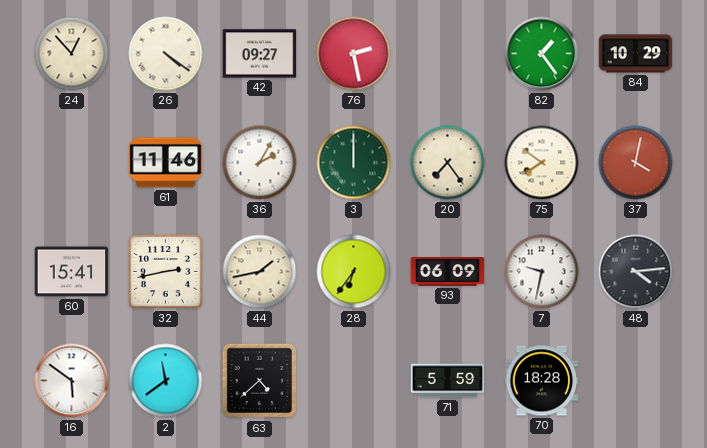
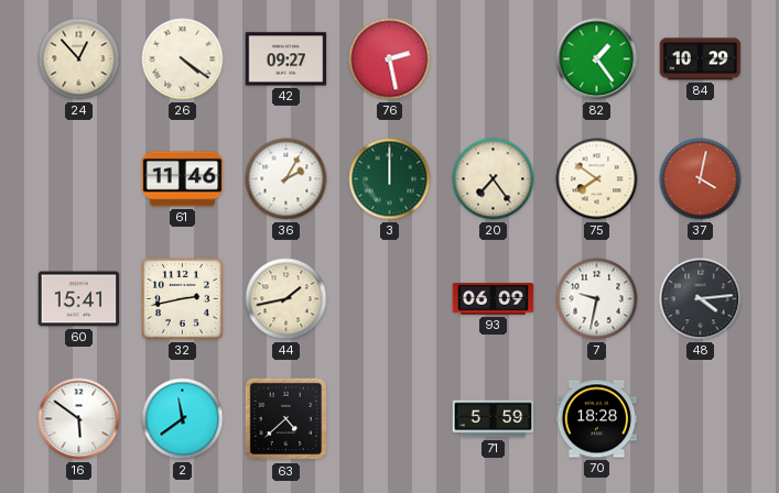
28: 6:36 -> none
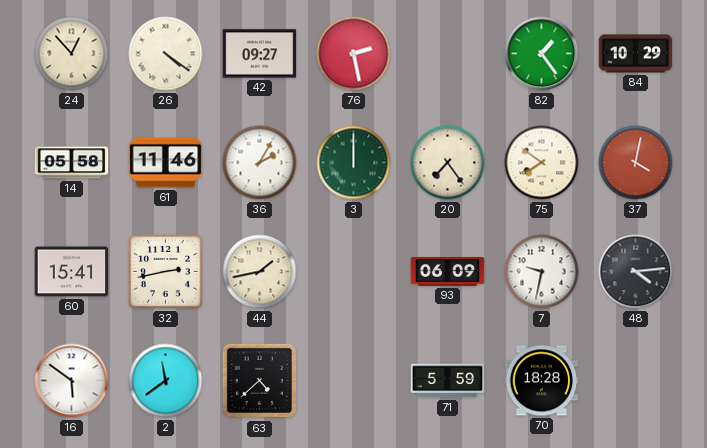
14: none -> 05:58
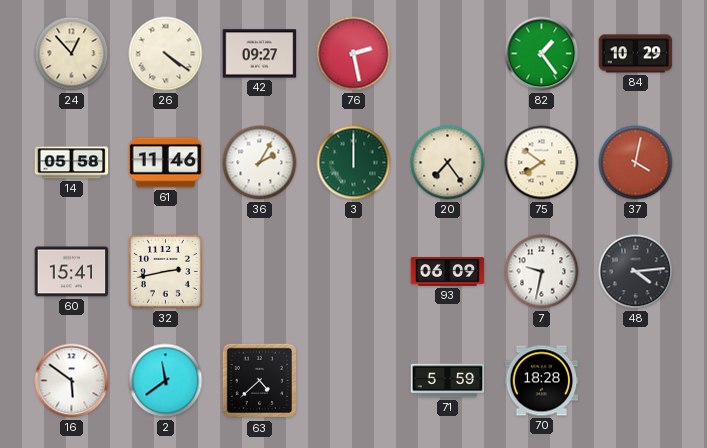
44: 1:43 -> none
